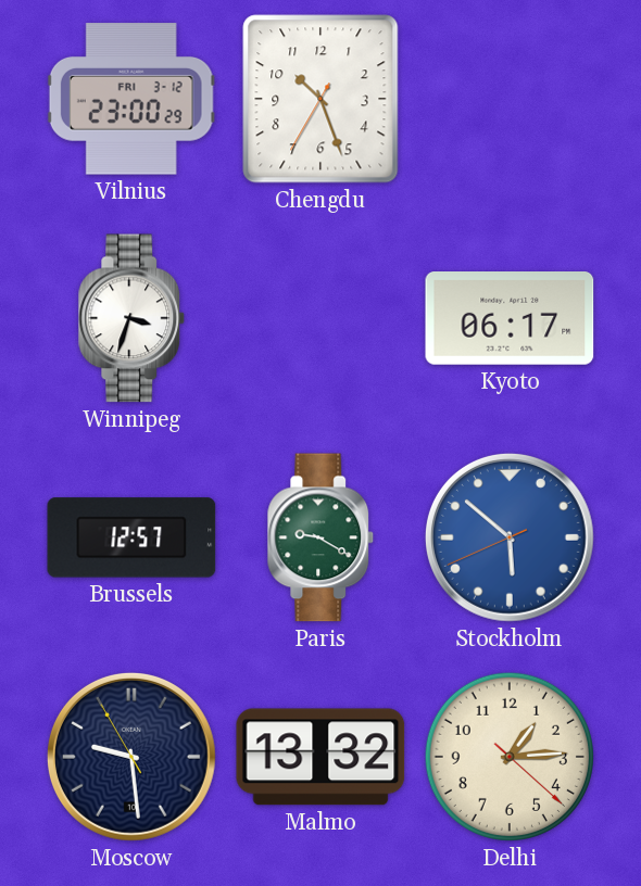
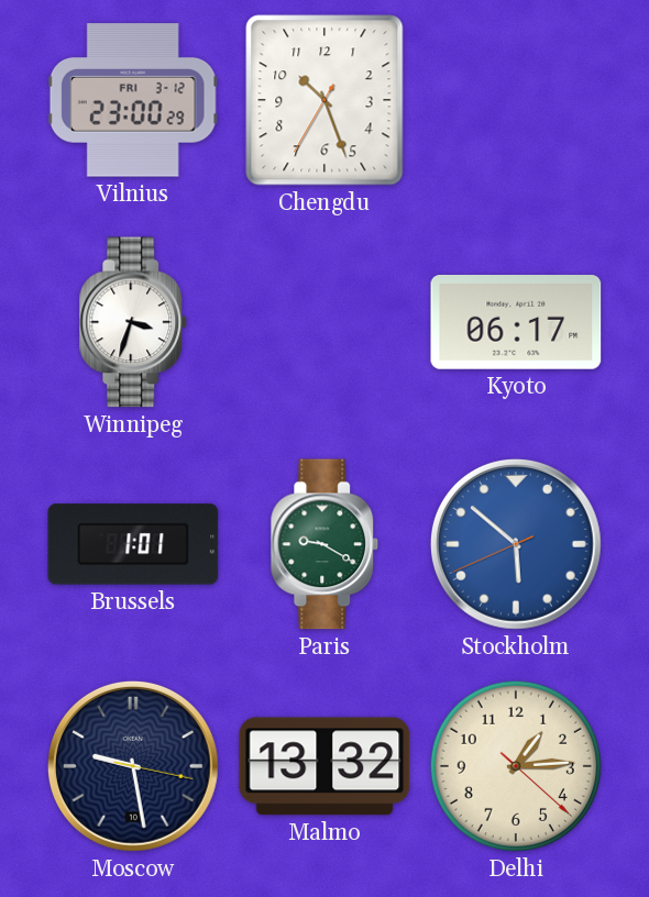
Brussels: 12:57 -> 1:01
Moscow: 9:28:55 -> 9:28:17
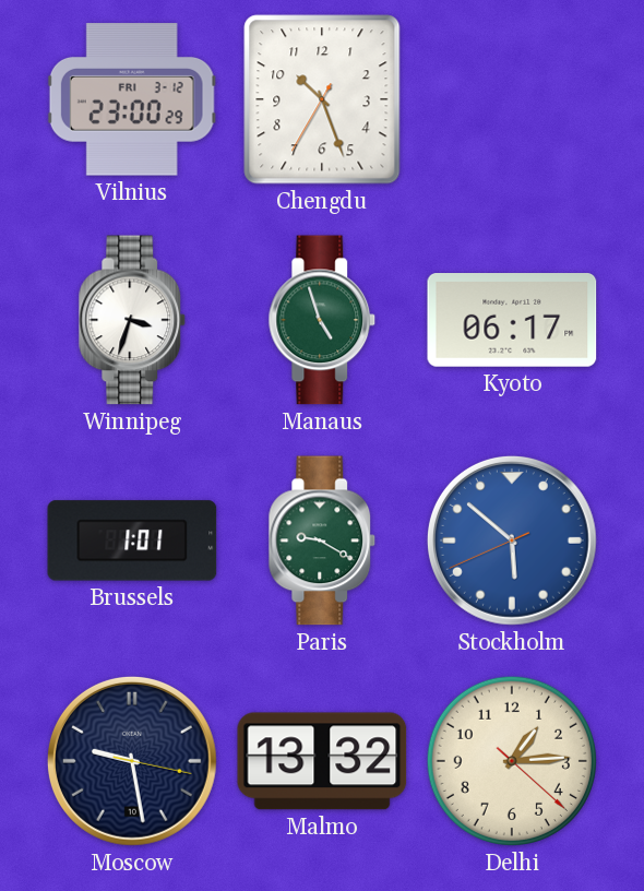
Manaus: none -> 4:57
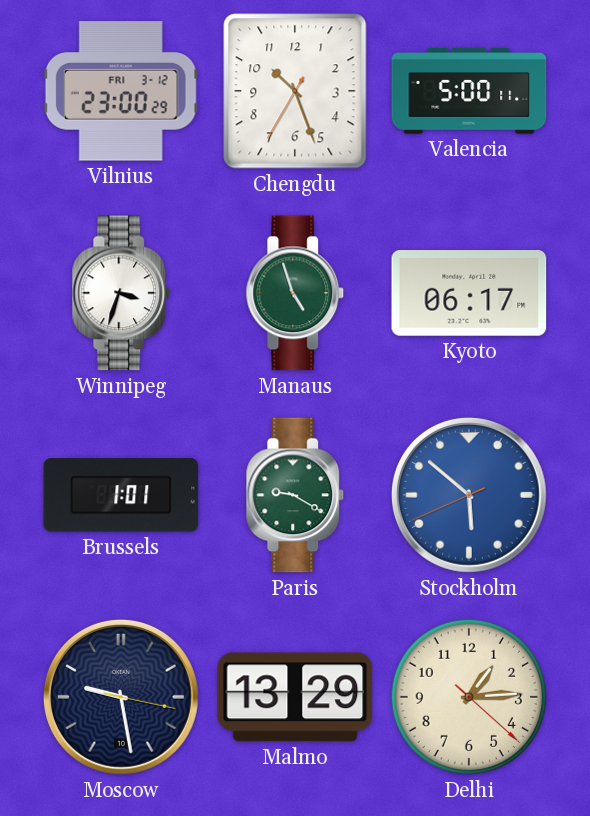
Valencia: none -> 5:00
Malmo: 13:32 -> 13:29
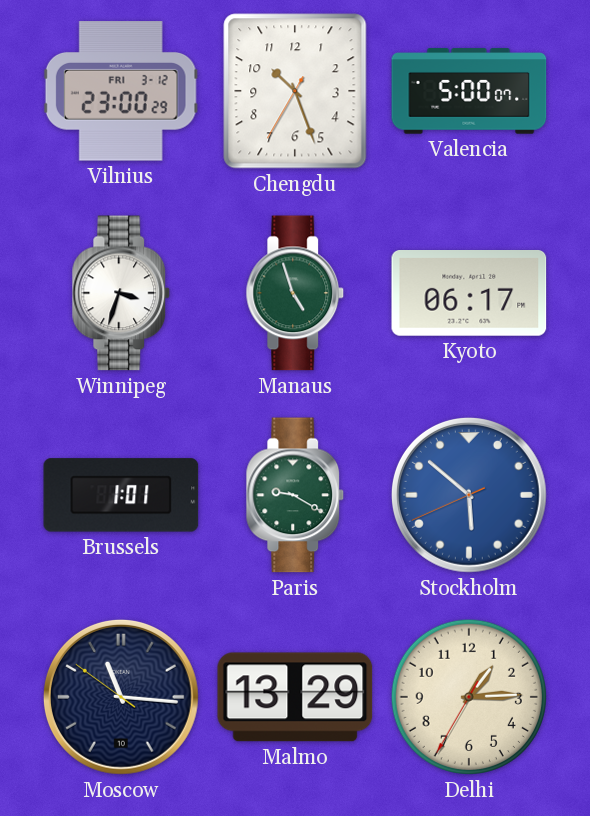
Valencia: 5:00:11 -> 5:00:07
Moscow: 9:28 -> 11:15
Delhi: 1:14:22 -> 1:14:35
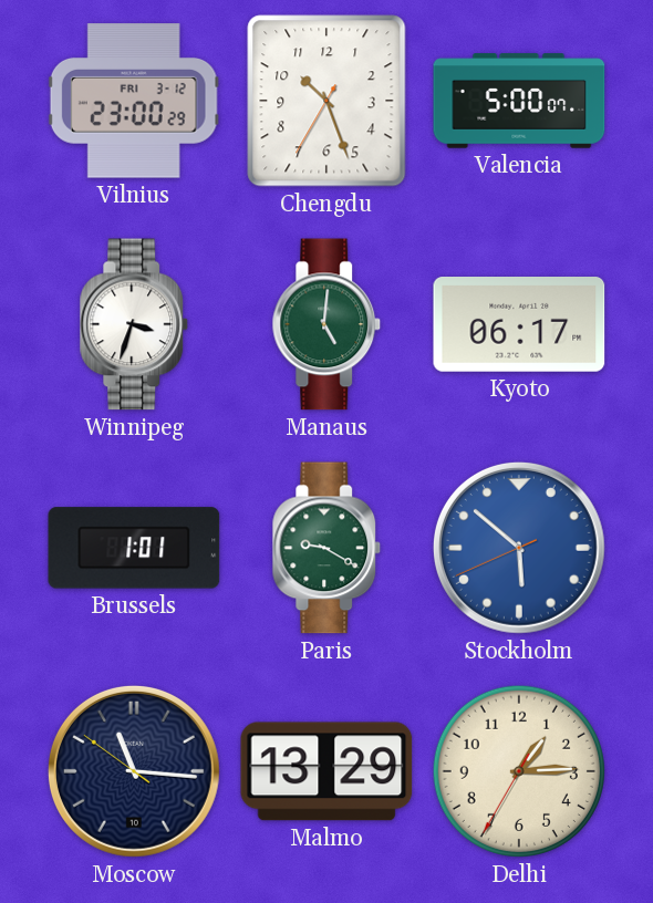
Manaus: 4:57 -> 5:01
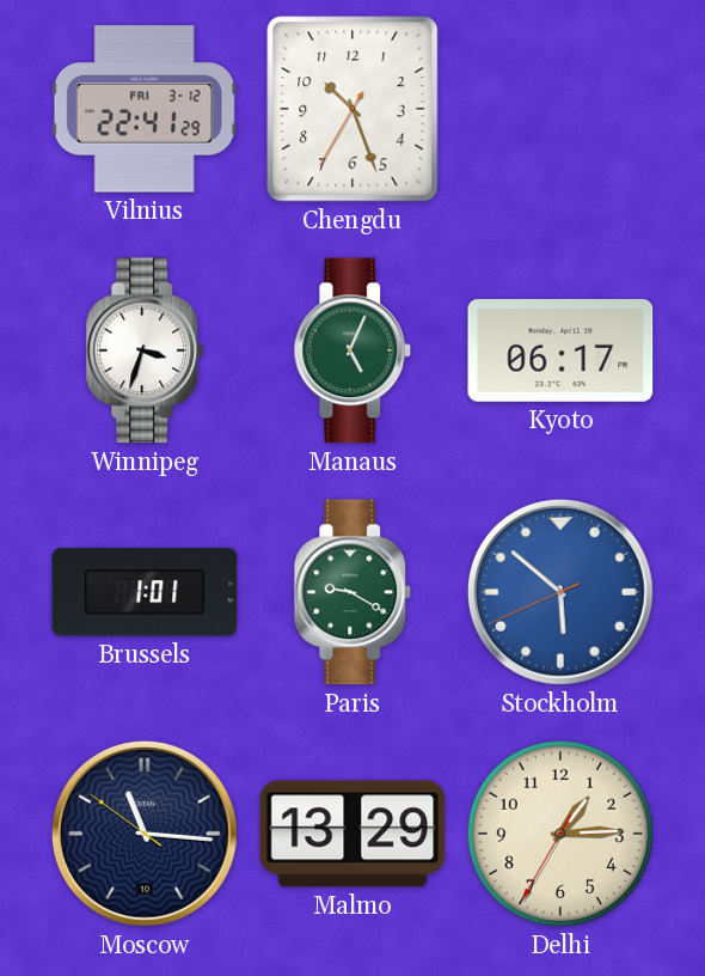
Vilnius: 23:00 -> 22:41
Valencia: 5:00 -> none
Manaus: 5:01 -> 5:04
